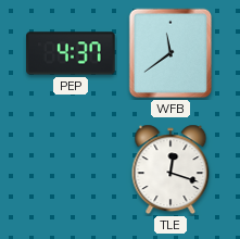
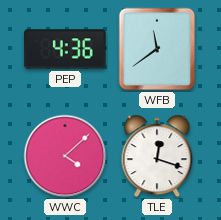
PEP: 4:37 -> 4:36
WWC: none -> 4:08
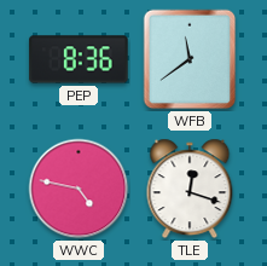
PEP: 4:36 -> 8:36
WWC: 4:08 -> 4:47
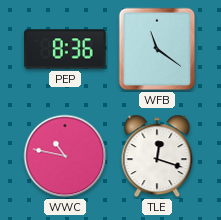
WFB: 11:39 -> 11:21
WWC: 4:47 -> 10:47
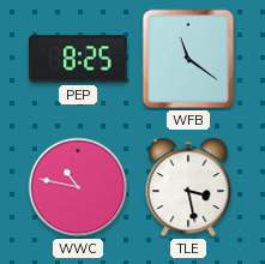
PEP: 8:36 -> 8:25
TLE: 12:18 -> 3:28
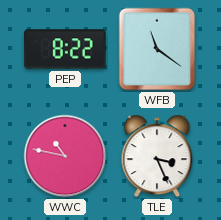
PEP: 8:25 -> 8:22
TLE: 3:28 -> 3:26
